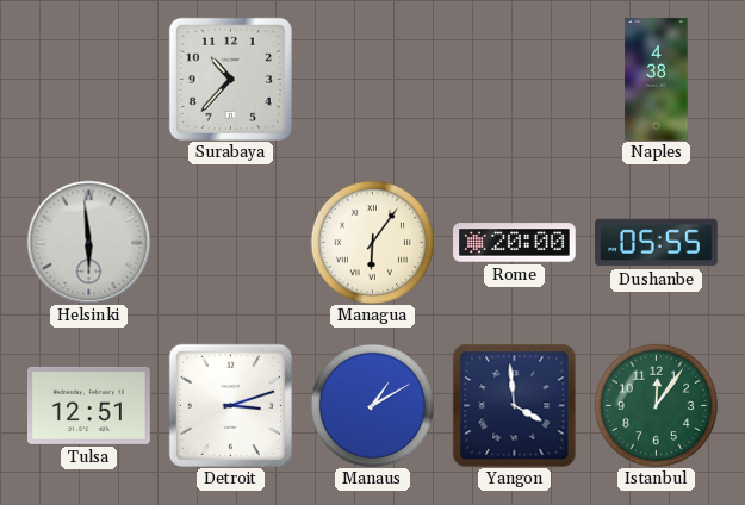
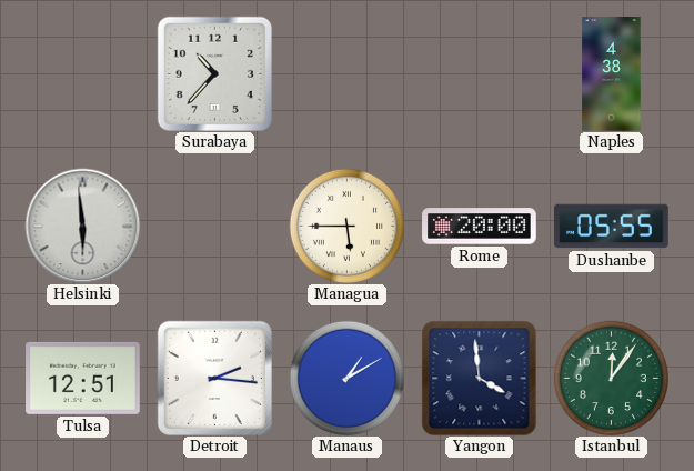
Managua: 6:06 -> 5:45
Detroit: 3:12 -> 2:16
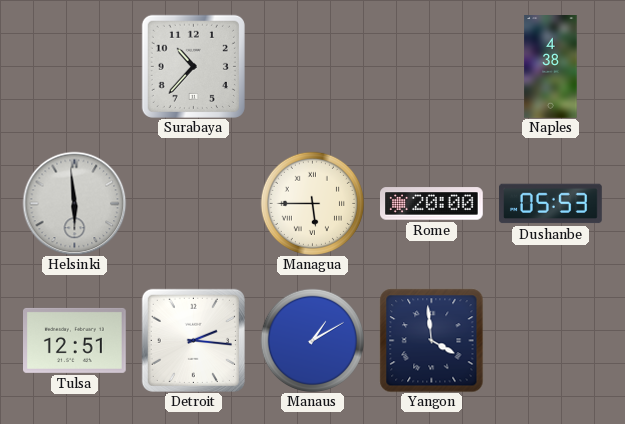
Dushanbe: 05:55 -> 05:53
Istanbul: 12:06 -> none
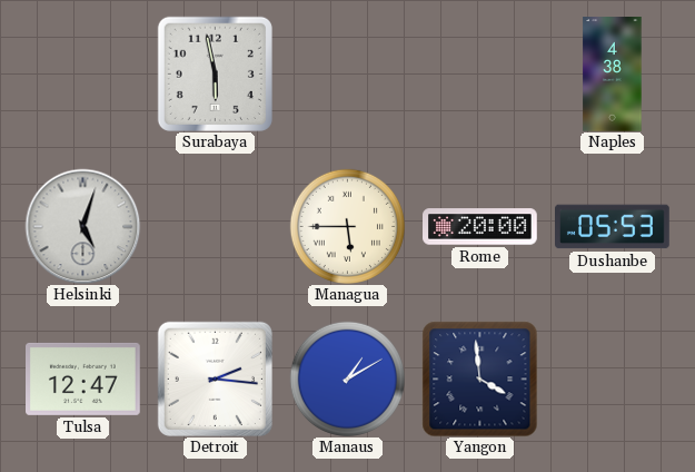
Surabaya: 10:37 -> 5:58
Helsinki: 5:59 -> 5:03
Tulsa: 12:51 -> 12:47
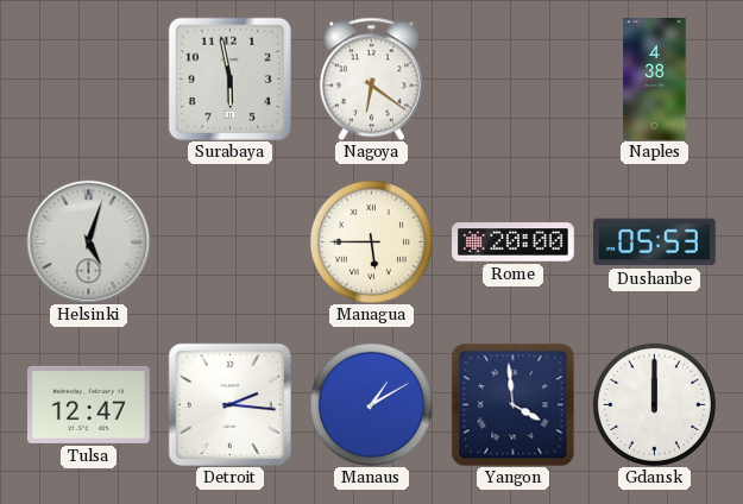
Nagoya: none -> 6:21
Gdansk: none -> 12:00
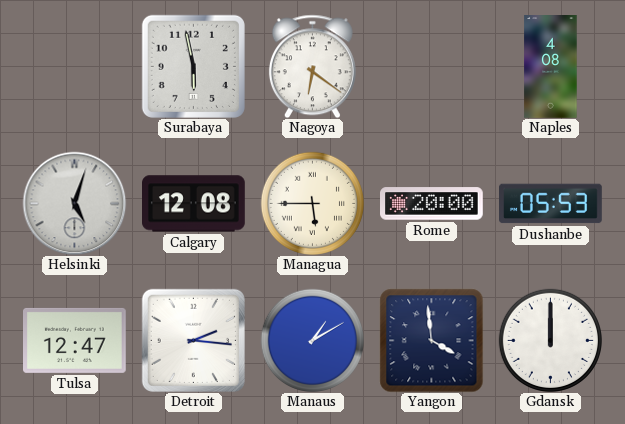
Naples: 4:38 -> 4:08
Calgary: none -> 12:08
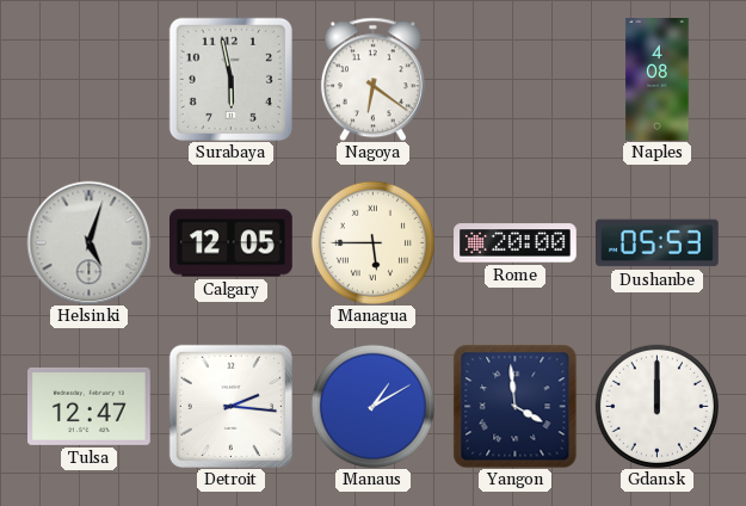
Calgary: 12:08 -> 12:05
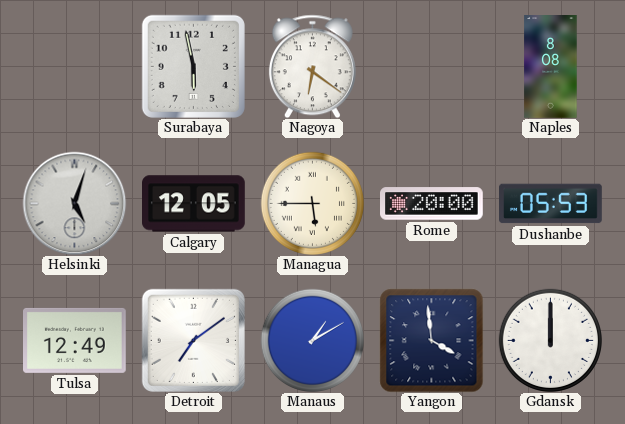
Naples: 4:08 -> 8:08
Tulsa: 12:47 -> 12:49
Detroit: 2:16 -> 7:09
